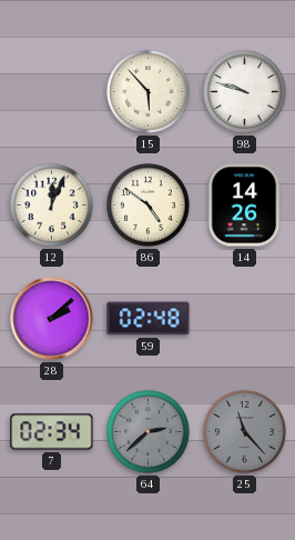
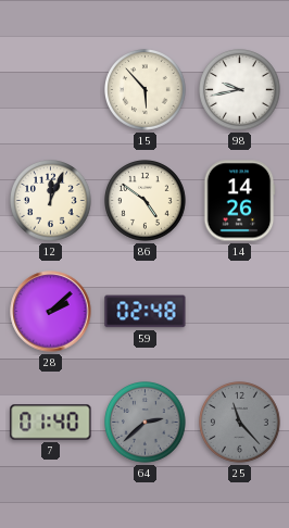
98: 9:48 -> 9:43
7: 02:34 -> 01:40
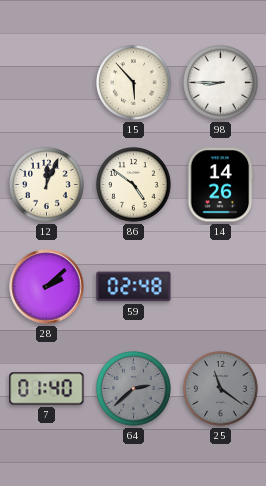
98: 9:43 -> 8:45
25: 11:23 -> 11:21
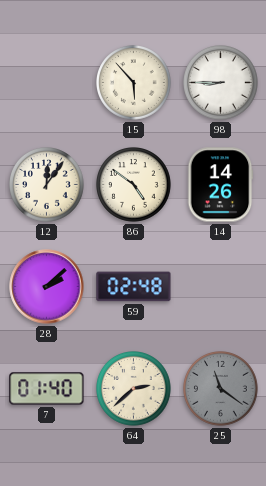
12: 12:04 -> 12:06
64 dial: grey -> cream
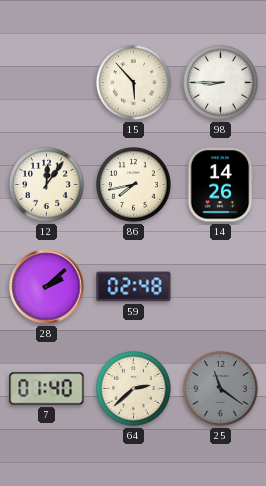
86: 4:51 -> 7:43
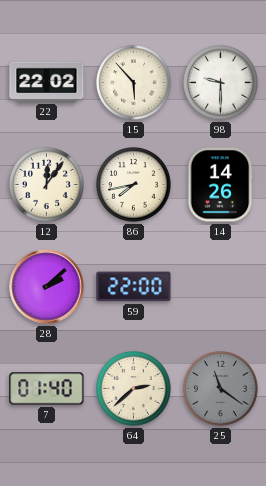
22: none -> 22:02
98: 8:45 -> 9:30
59: 02:48 -> 22:00
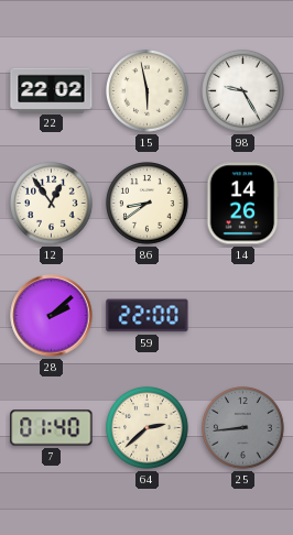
15: 5:53 -> 5:58
98: 9:30 -> 9:25
12: 12:06 -> 12:54
86: 7:43 -> 8:39
25: 11:21 -> 8:44
